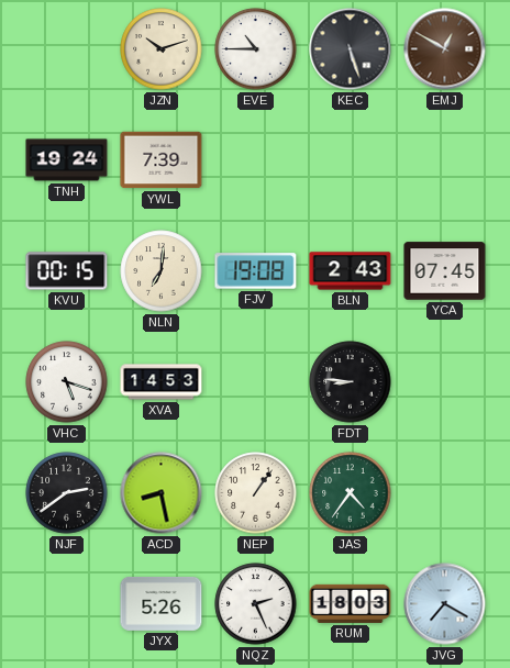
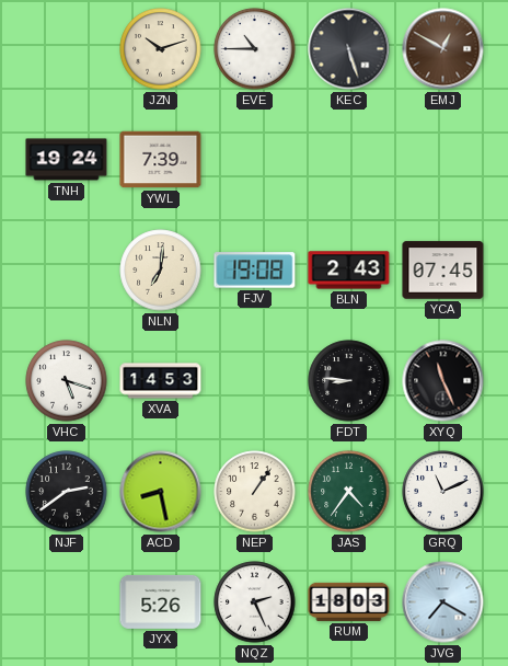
KVU: 00:15 -> none
XYQ: none -> 11:26
GRQ: none -> 11:11
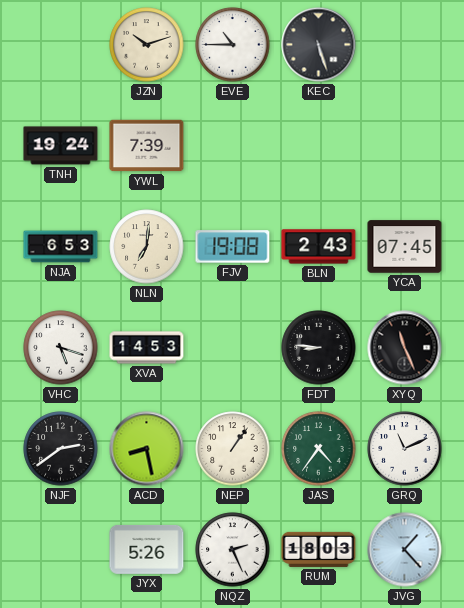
EMJ: 12:50 -> none
NJA: none -> 6:53
JVG: 7:20 -> 1:23
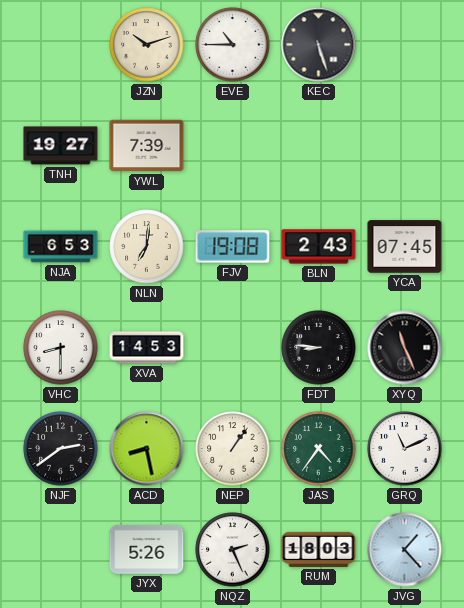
TNH: 19:24 -> 19:27
VHC: 5:18 -> 8:30
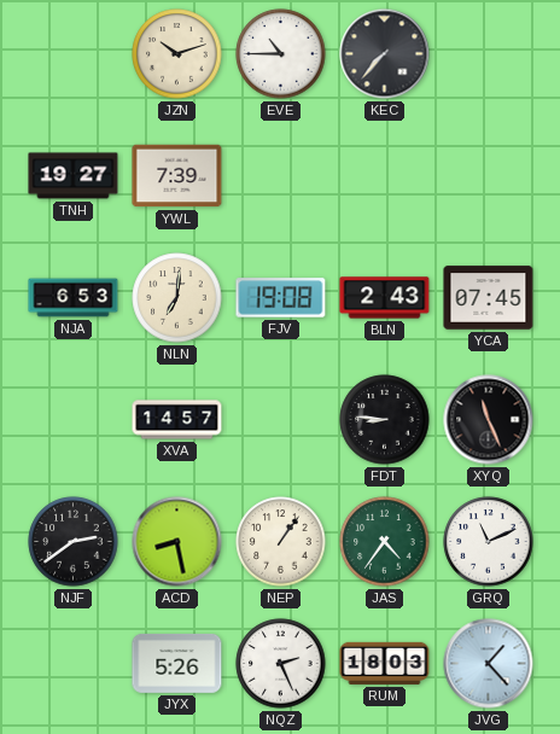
KEC: 5:27 -> 7:37
VHC: 8:30 -> none
XVA: 14:53 -> 14:57
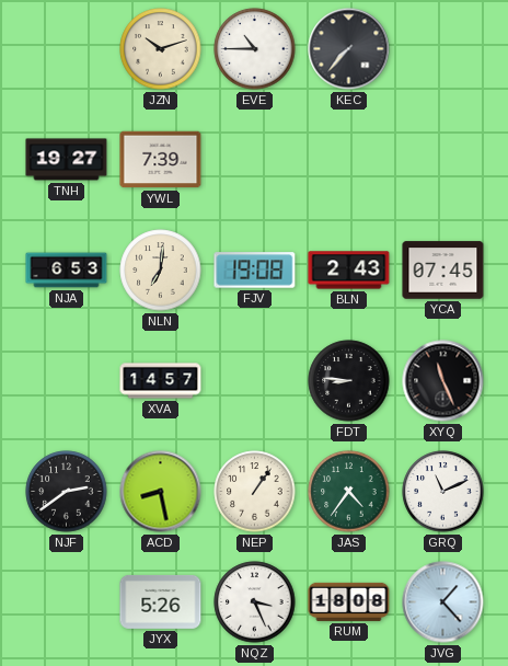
NQZ: 2:26 -> 3:26
RUM: 18:03 -> 18:08
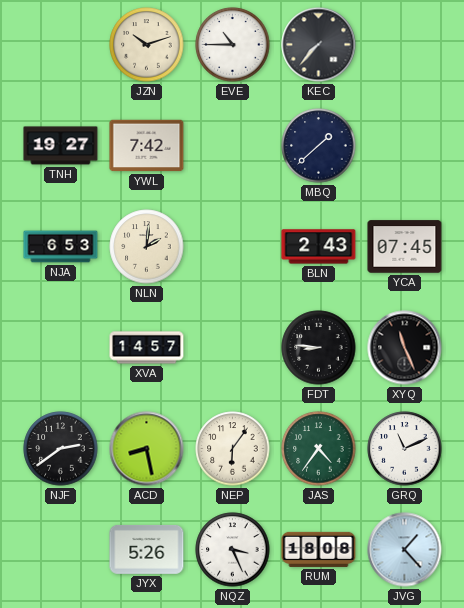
YWL: 7:39 -> 7:42
MBQ: none -> 1:38
NLN: 7:01 -> 2:01
FJV: 19:08 -> none
NEP: 1:06 -> 6:06
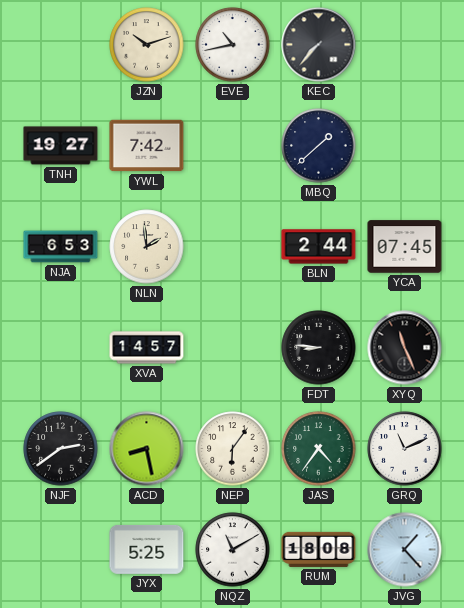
EVE: 10:45 -> 10:43
NLN: 2:01 -> 1:59
BLN: 2:43 -> 2:44
JYX: 5:26 -> 5:25
NQZ: 3:26 -> 11:10
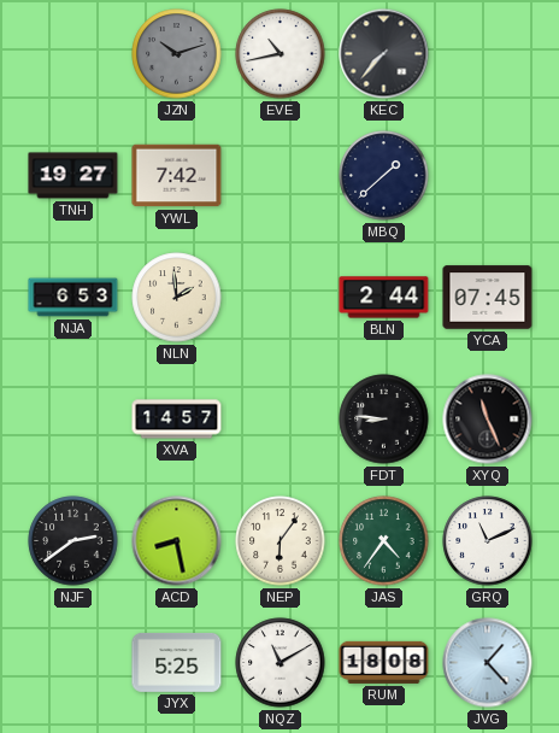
JZN dial: cream -> grey
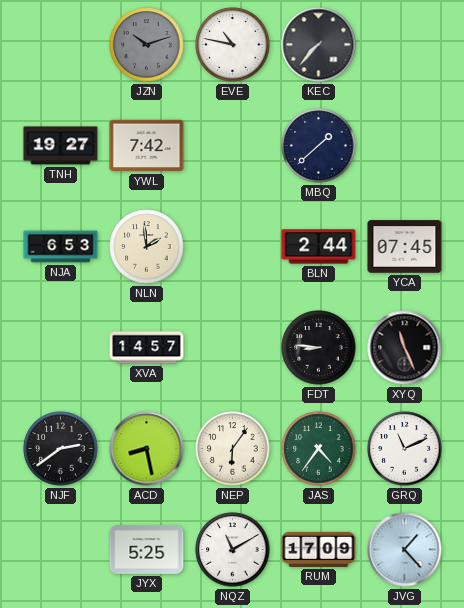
EVE: 10:43 -> 10:47
RUM: 18:08 -> 17:09
